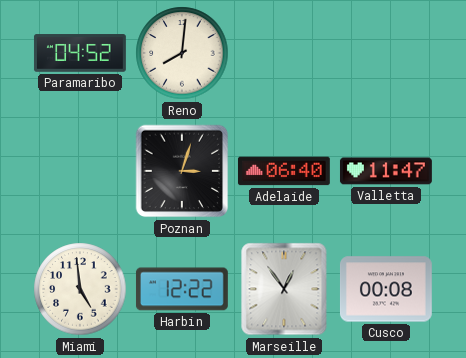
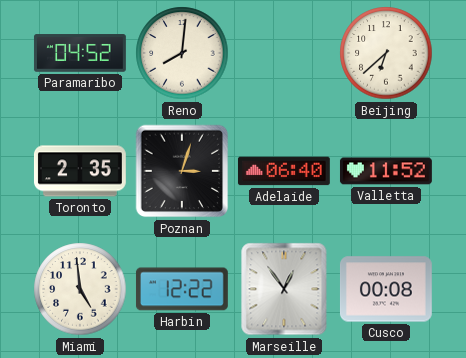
Beijing: none -> 6:38
Toronto: none -> 2:35
Valletta: 11:47 -> 11:52
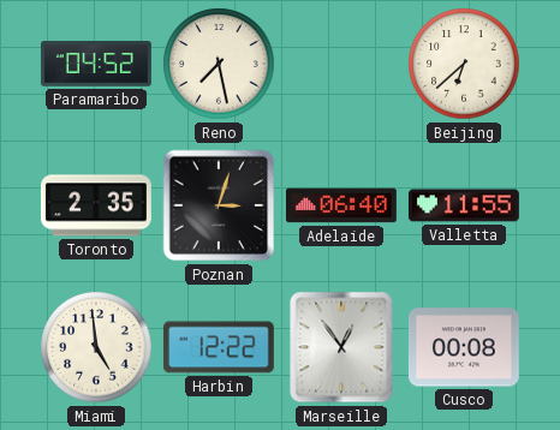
Reno: 8:01 -> 7:28
Valletta: 11:52 -> 11:55
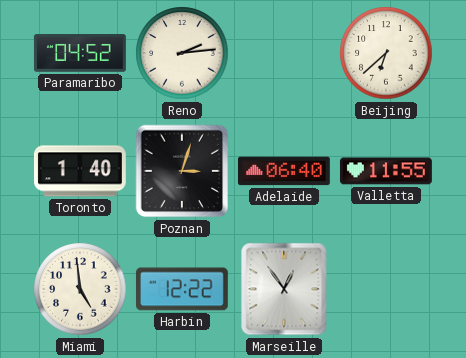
Reno: 7:28 -> 2:14
Toronto: 2:35 -> 1:40
Cusco: 00:08 -> none
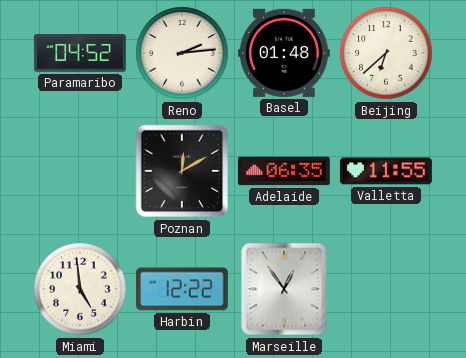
Basel: none -> 01:48
Toronto: 1:40 -> none
Poznan: 3:03 -> 12:10
Adelaide: 06:40 -> 06:35
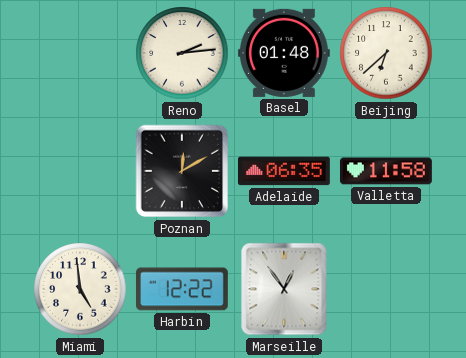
Paramaribo: 04:52 -> none
Valletta: 11:55 -> 11:58
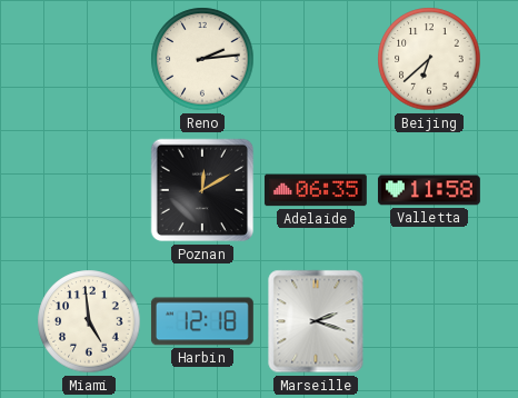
Basel: 01:48 -> none
Harbin: 12:22 -> 12:18
Marseille: 12:54 -> 2:18
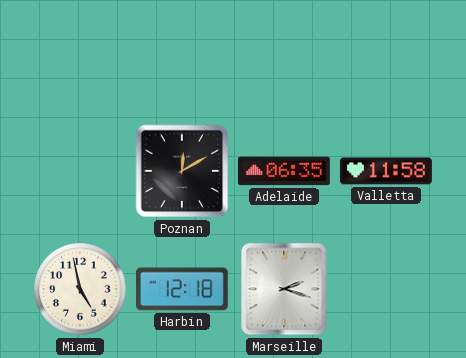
Reno: 2:14 -> none
Beijing: 6:38 -> none
Miami: 4:59 -> 4:58
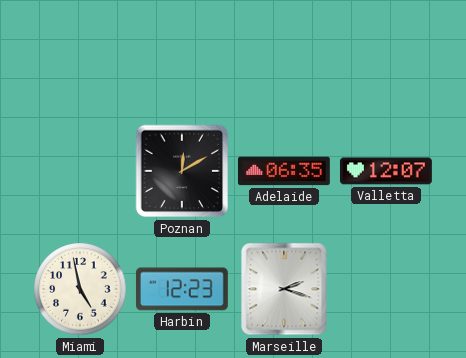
Valletta: 11:58 -> 12:07
Harbin: 12:18 -> 12:23
